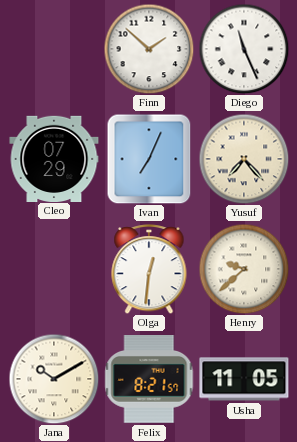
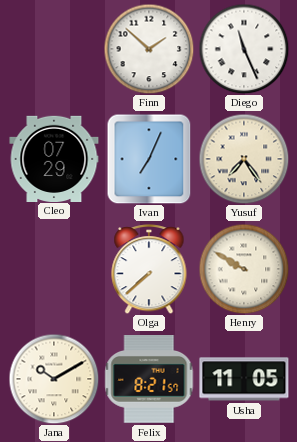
Yusuf: 7:23 -> 7:24
Olga: 12:31 -> 7:38
Henry: 9:38 -> 9:50
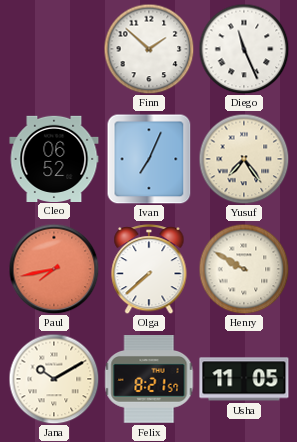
Cleo: 07:29 -> 06:52
Paul: none -> 7:43
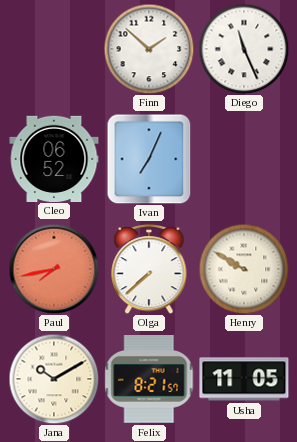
Yusuf: 7:24 -> none
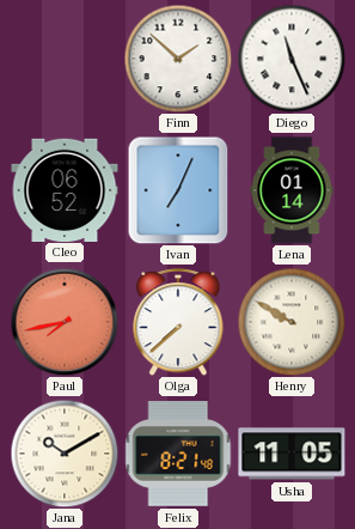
Lena: none -> 01:14
Felix: 8:21:57 -> 8:21:48
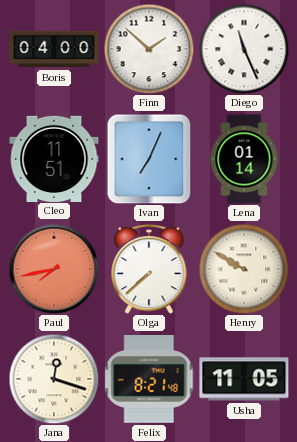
Boris: none -> 04:00
Cleo: 06:52 -> 11:51
Jana: 10:10 -> 12:18
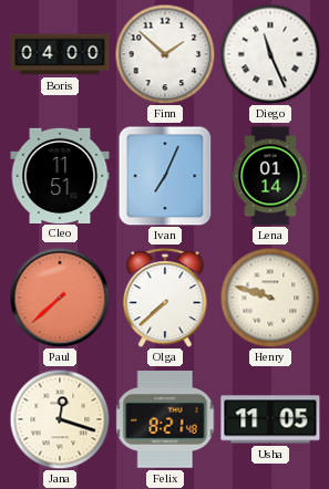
Paul: 7:43 -> 7:38
Henry: 9:50 -> 9:48
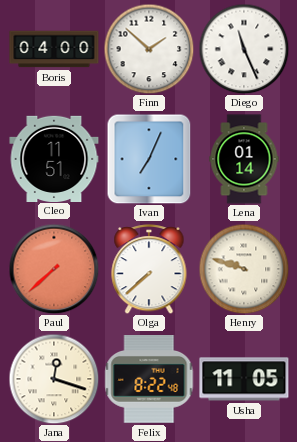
Felix: 8:21 -> 8:22
